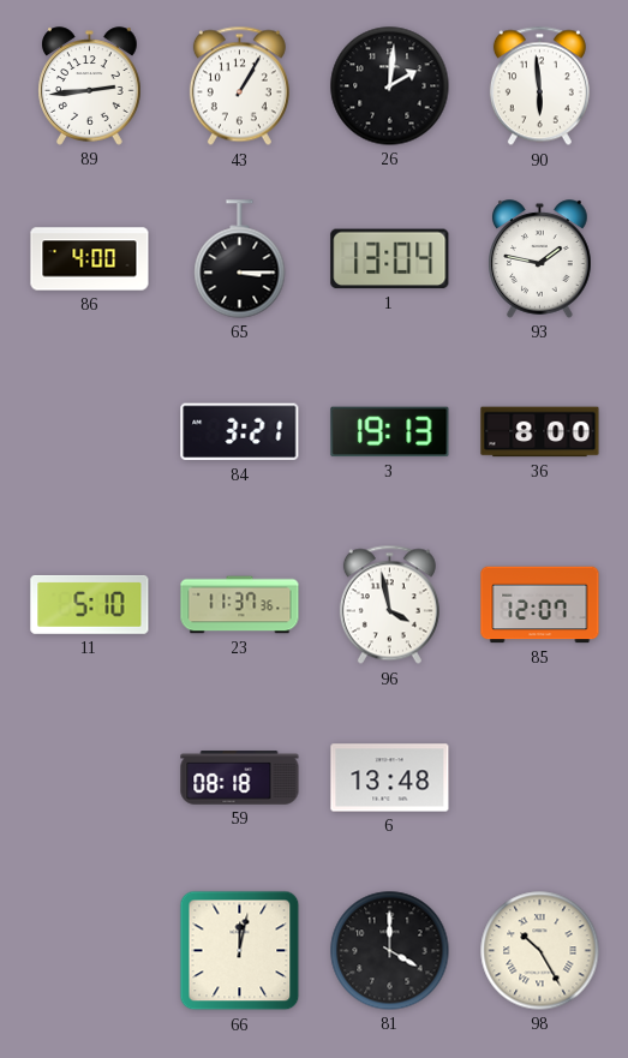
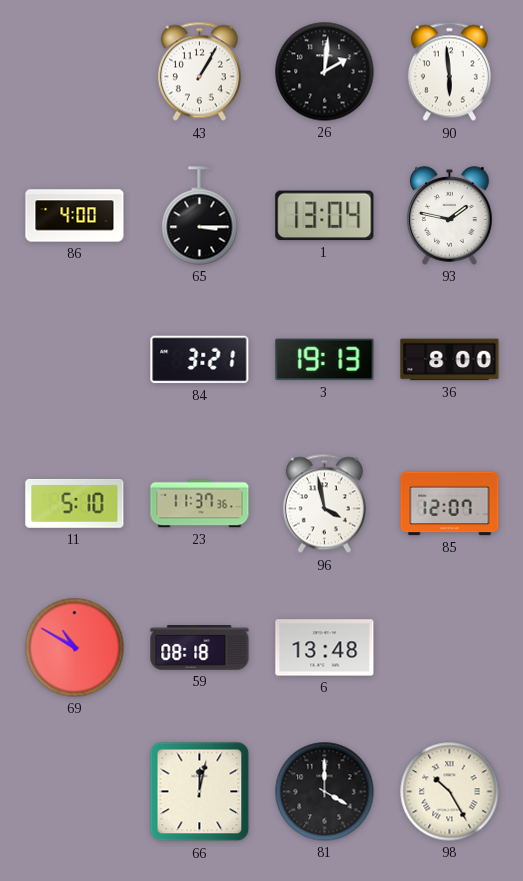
89: 2:44 -> none
69: none -> 10:50
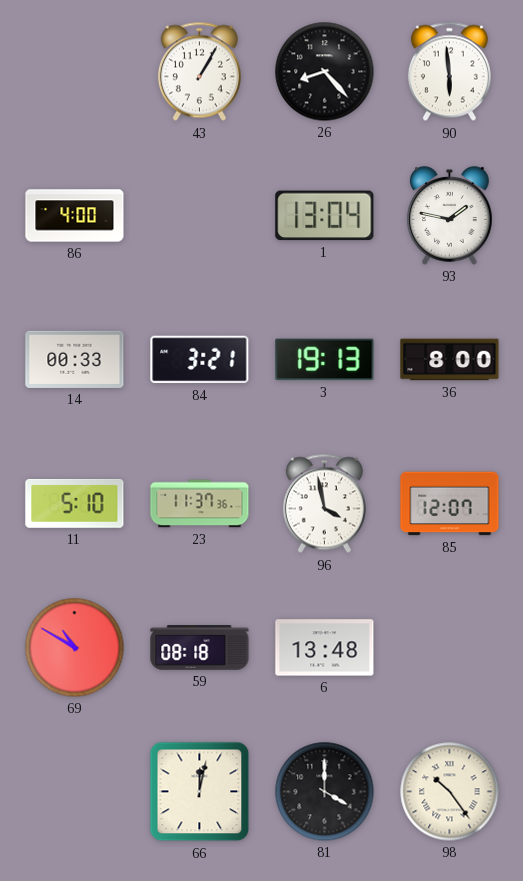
26: 2:01 -> 8:23
65: 3:15 -> none
14: none -> 00:33
98: 10:25 -> 10:24
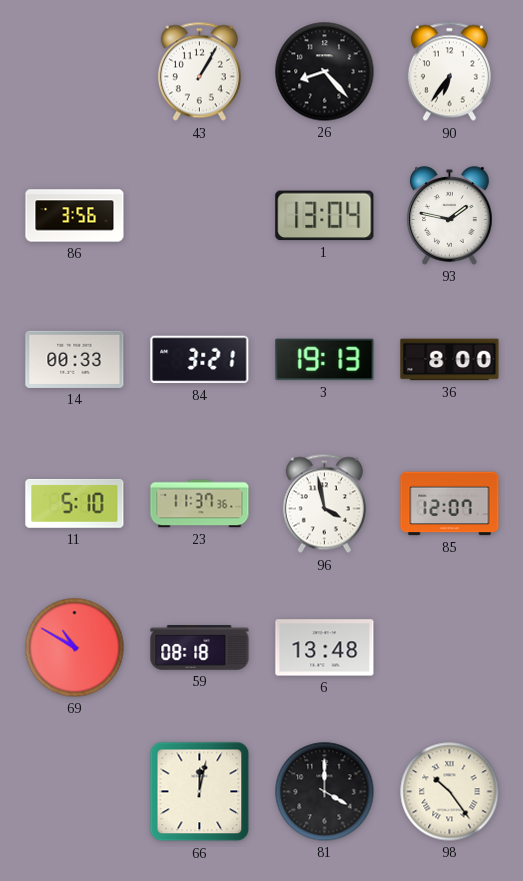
90: 5:59 -> 6:36
86: 4:00 -> 3:56
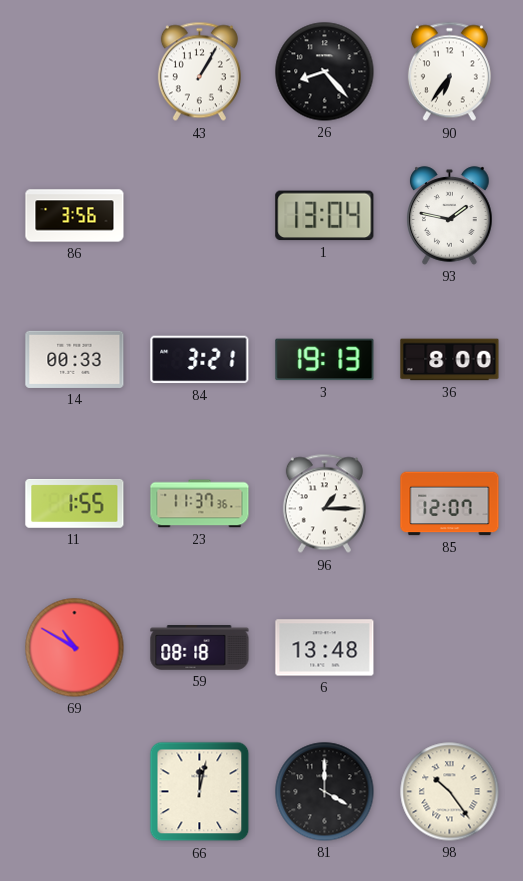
11: 5:10 -> 1:55
96: 3:58 -> 1:15
